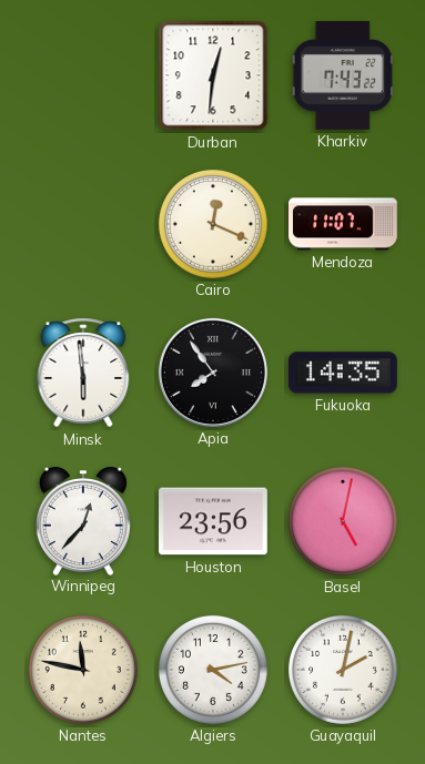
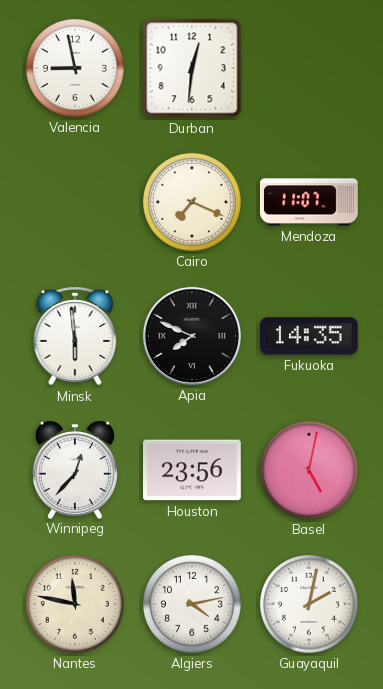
Valencia: none -> 8:58
Kharkiv: 7:43 -> none
Cairo: 12:19 -> 7:19
Apia: 7:54 -> 7:49
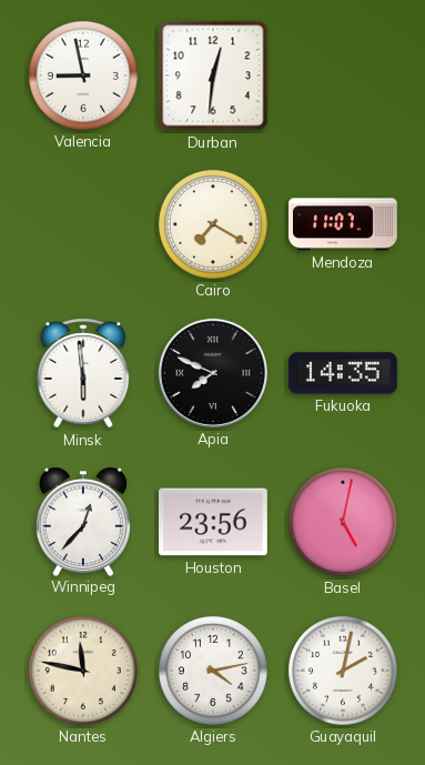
Cairo: 7:19 -> 7:20
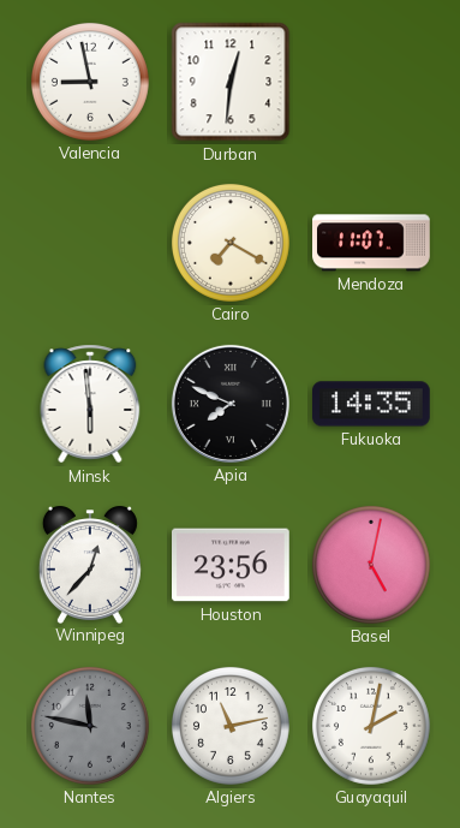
Nantes dial: cream -> grey
Algiers: 4:13 -> 11:13
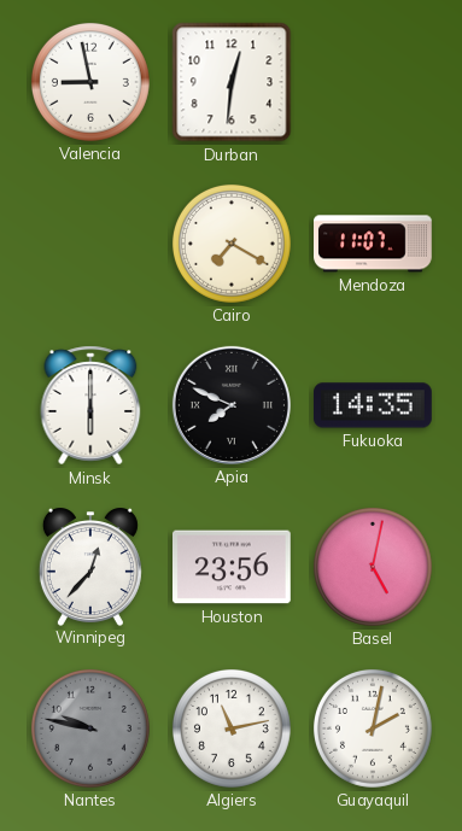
Minsk: 5:59 -> 6:00
Nantes: 11:47 -> 9:47
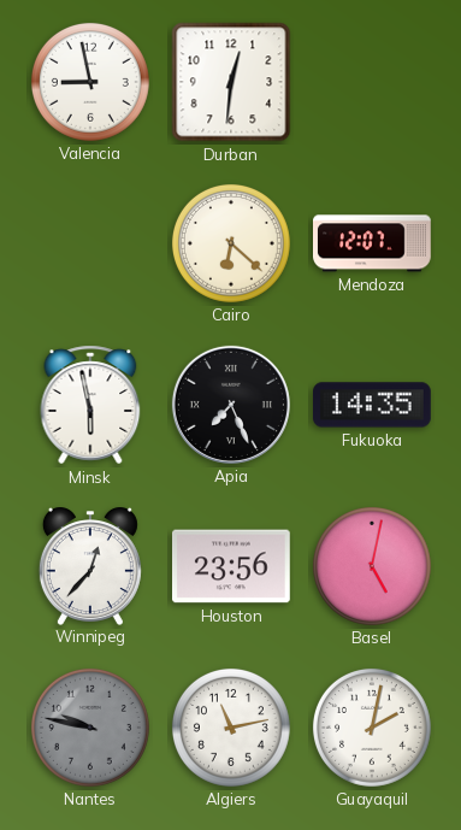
Cairo: 7:20 -> 6:22
Mendoza: 11:07 -> 12:07
Minsk: 6:00 -> 5:58
Apia: 7:49 -> 7:26
